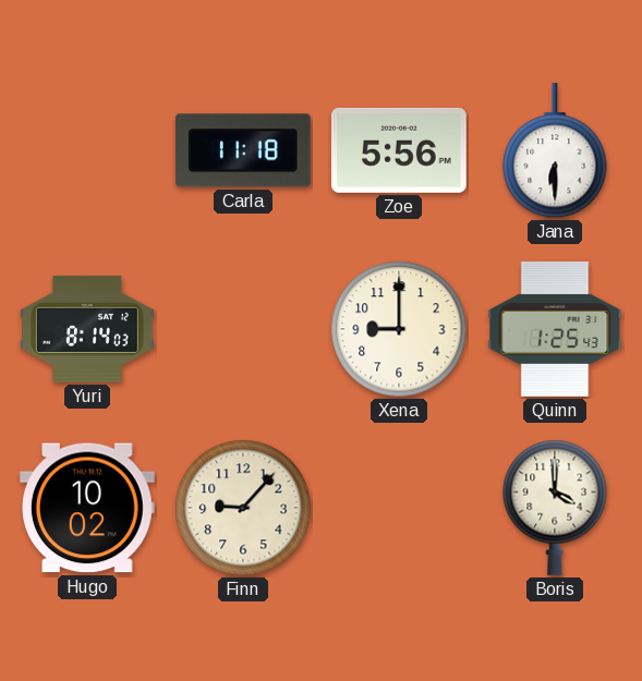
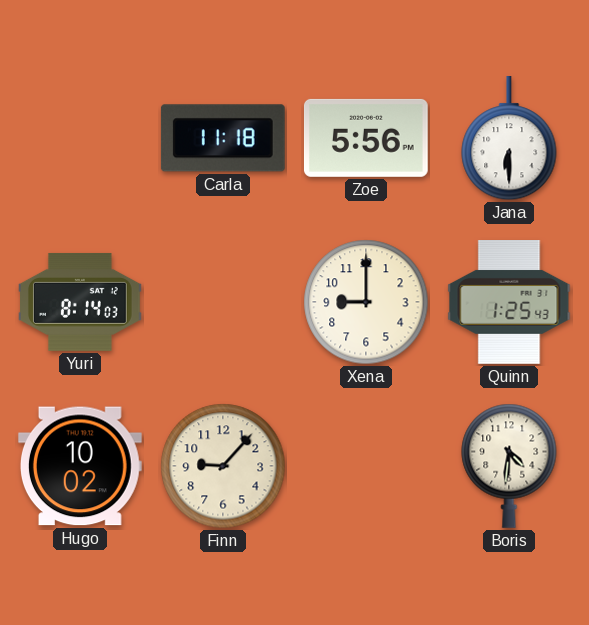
Boris: 4:00 -> 4:31
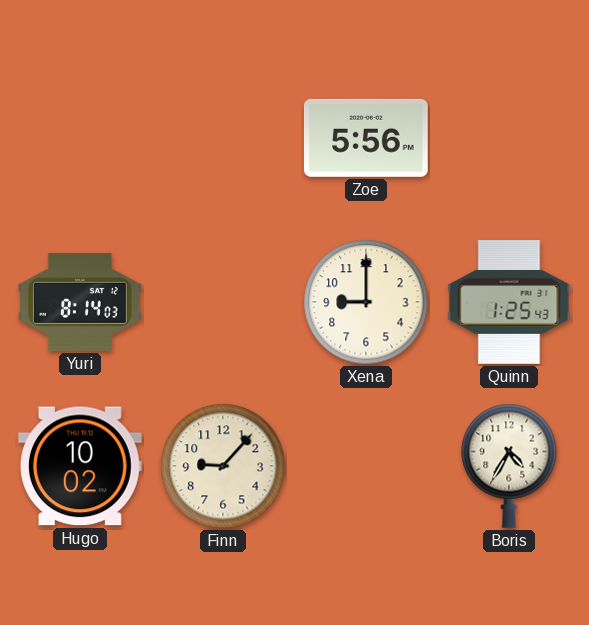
Carla: 11:18 -> none
Jana: 6:30 -> none
Boris: 4:31 -> 4:35
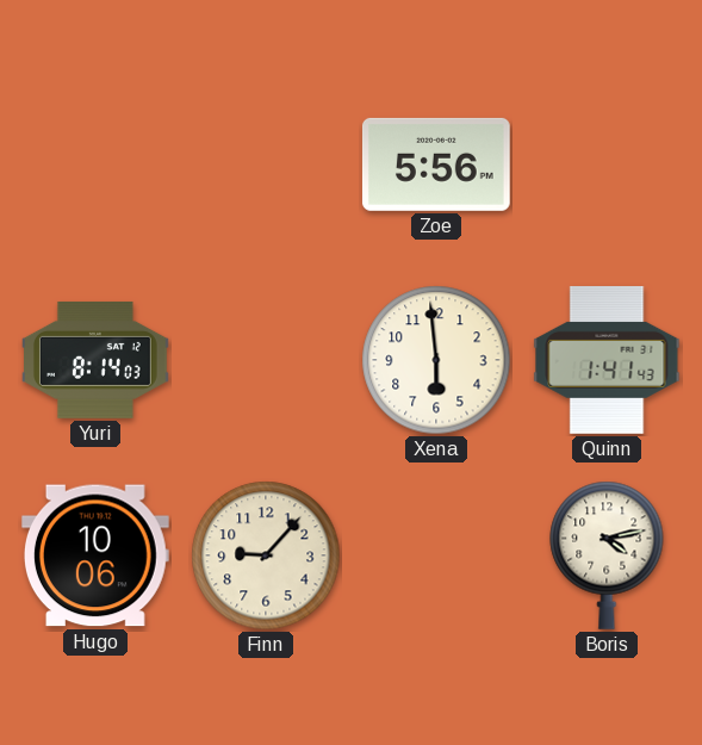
Xena: 9:00 -> 5:59
Quinn: 1:25 -> 1:41
Hugo: 10:02 -> 10:06
Boris: 4:35 -> 4:13
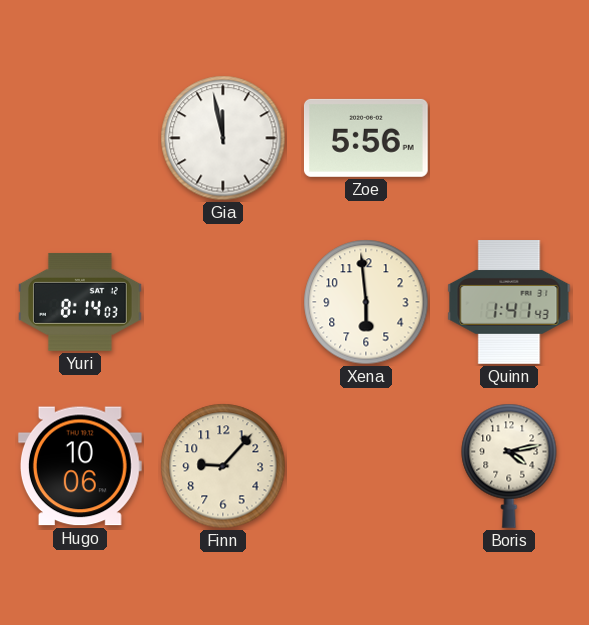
Gia: none -> 11:58
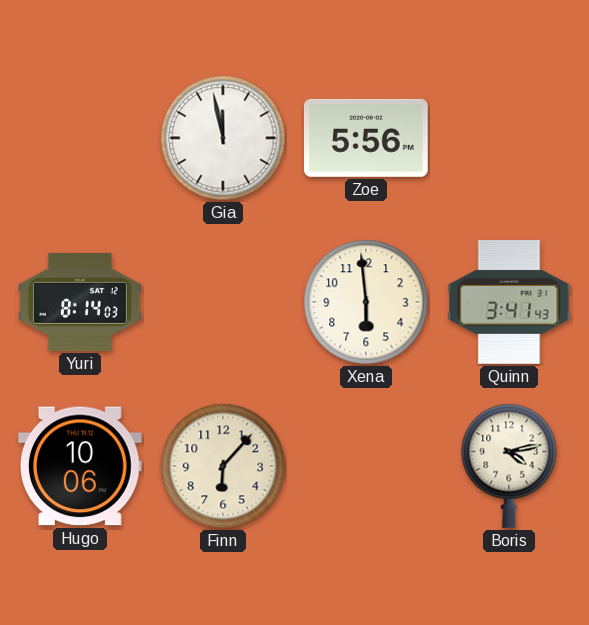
Quinn: 1:41 -> 3:41
Finn: 9:07 -> 6:07
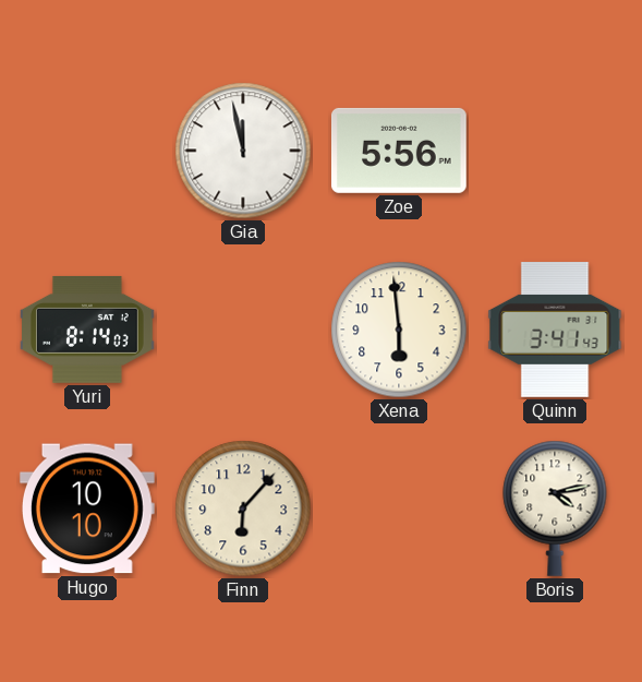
Hugo: 10:06 -> 10:10
